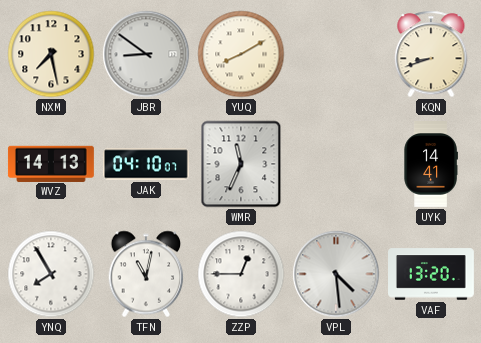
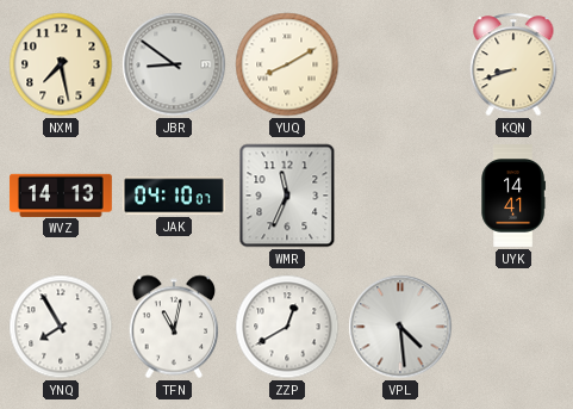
ZZP: 12:45 -> 12:40
VAF: 13:20 -> none
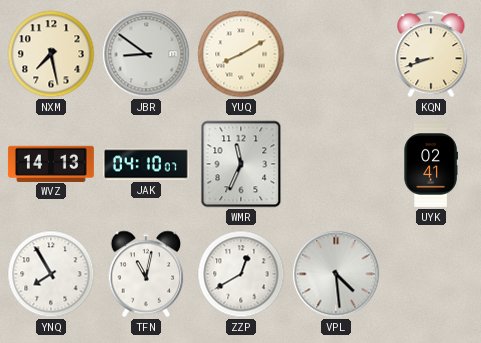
UYK: 14:41 -> 02:41
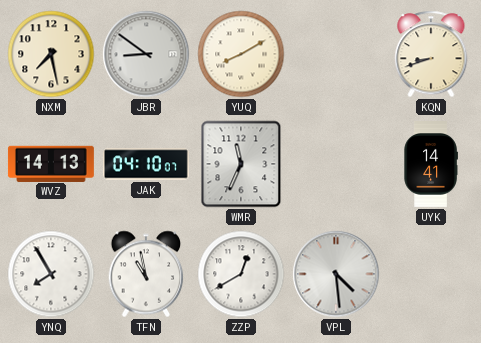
UYK: 02:41 -> 14:41
TFN: 11:02 -> 10:58
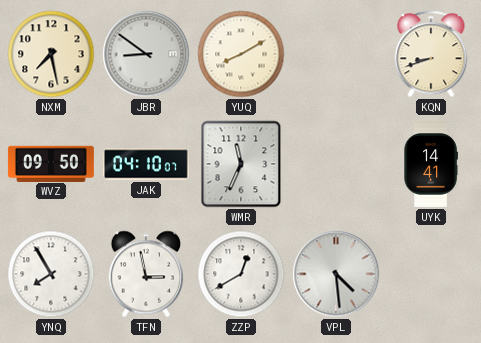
WVZ: 14:13 -> 09:50
TFN: 10:58 -> 2:58
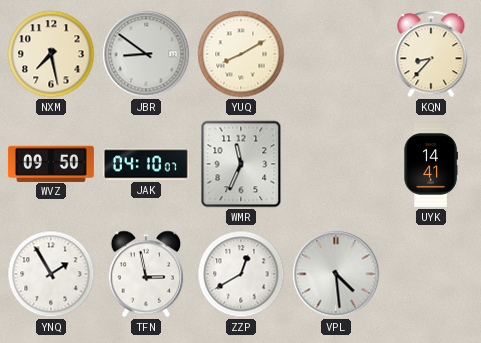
KQN: 8:42 -> 8:37
YNQ: 7:55 -> 1:55
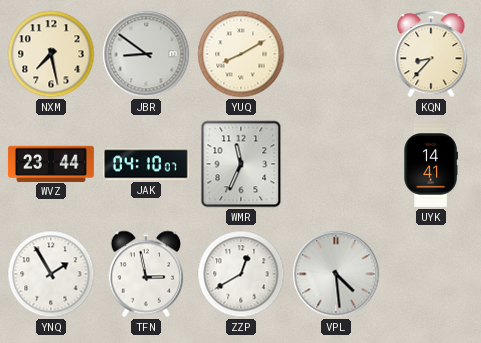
WVZ: 09:50 -> 23:44
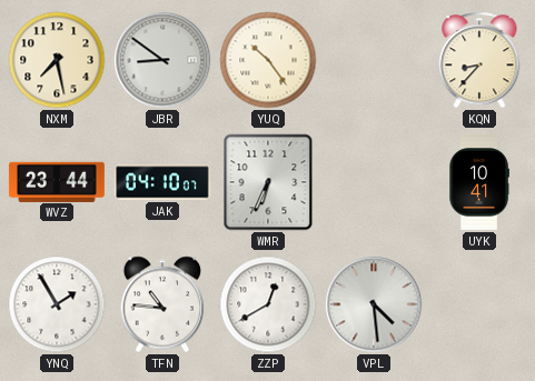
YUQ: 8:10 -> 10:24
WMR: 11:34 -> 6:34
UYK: 14:41 -> 10:41
TFN: 2:58 -> 10:46
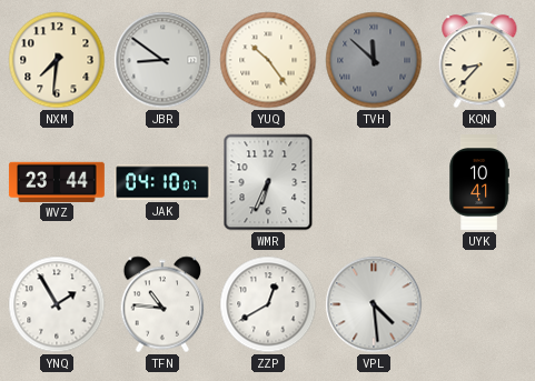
NXM: 7:28 -> 7:31
TVH: none -> 11:52
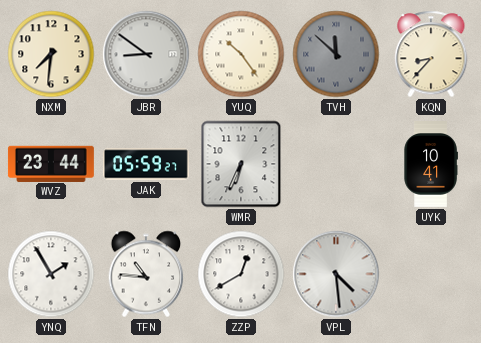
JAK: 04:10 -> 05:59
